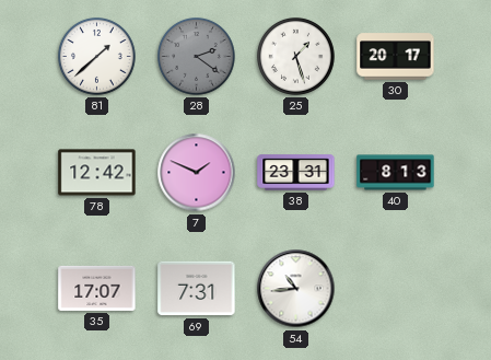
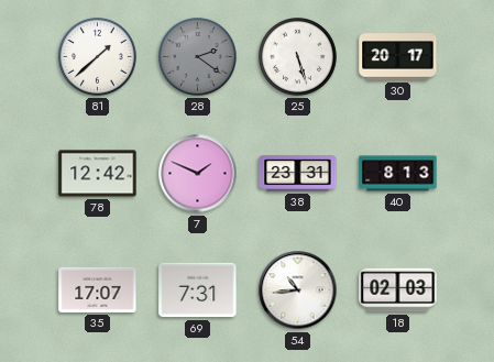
25: 1:27 -> 5:27
18: none -> 02:03
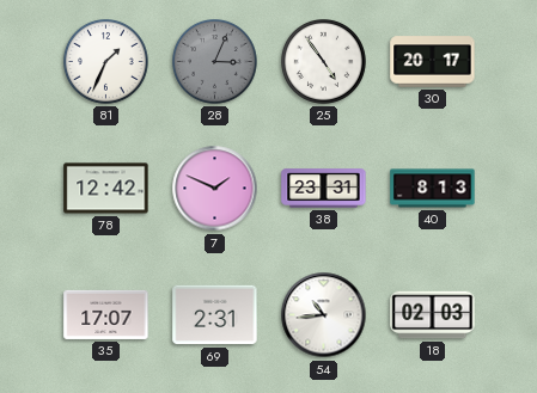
81: 1:38 -> 1:34
28: 2:21 -> 3:04
25: 5:27 -> 4:54
69: 7:31 -> 2:31
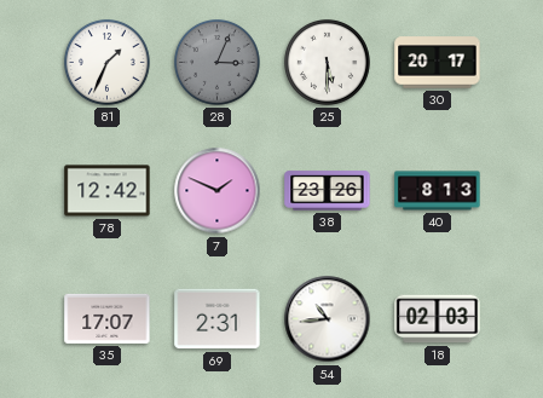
25: 4:54 -> 5:30
38: 23:31 -> 23:26
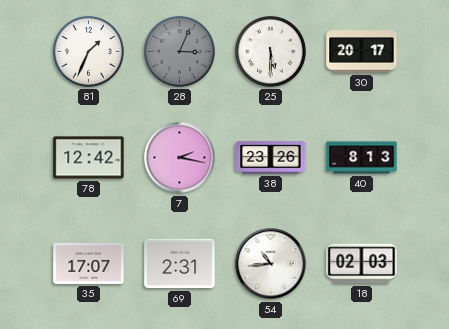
7: 1:49 -> 2:17
